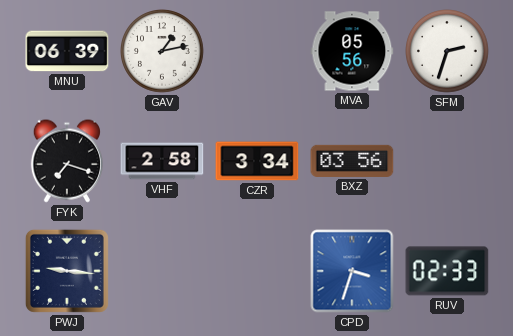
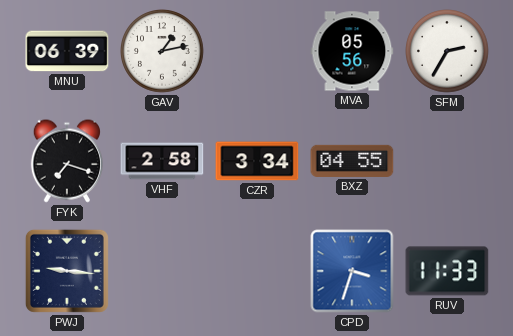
SFM: 2:33 -> 2:35
BXZ: 03:56 -> 04:55
RUV: 02:33 -> 11:33
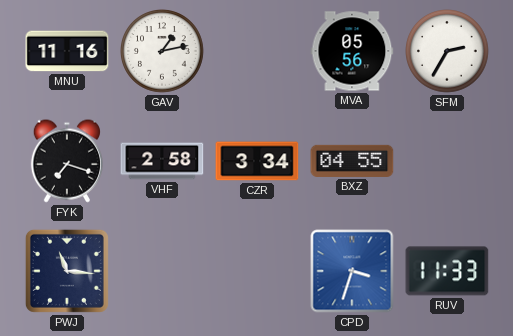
MNU: 06:39 -> 11:16
PWJ: 9:16 -> 11:16
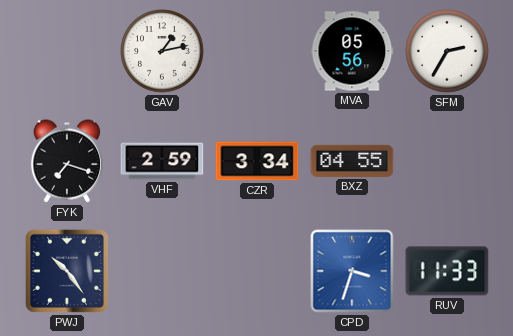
MNU: 11:16 -> none
VHF: 2:58 -> 2:59
PWJ: 11:16 -> 10:24
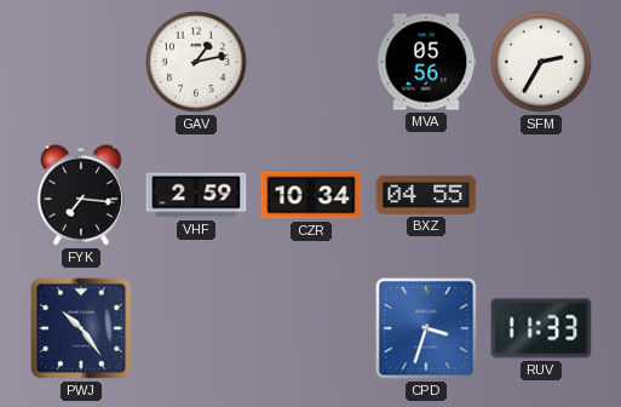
FYK: 7:18 -> 7:16
CZR: 3:34 -> 10:34
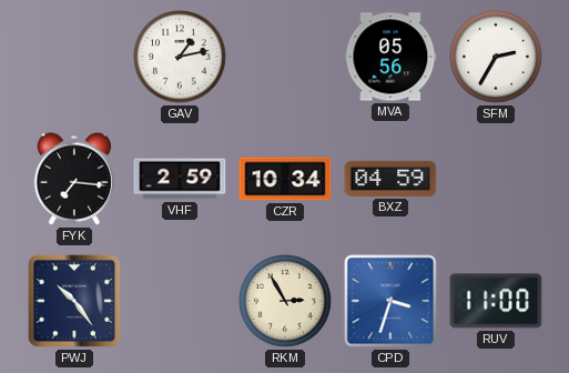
BXZ: 04:55 -> 04:59
RKM: none -> 2:55
RUV: 11:33 -> 11:00
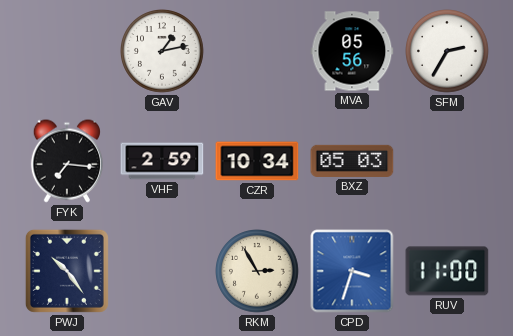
BXZ: 04:59 -> 05:03
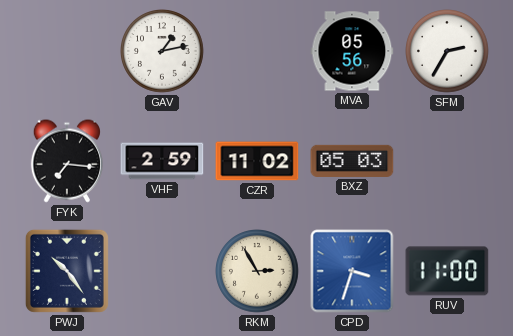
CZR: 10:34 -> 11:02
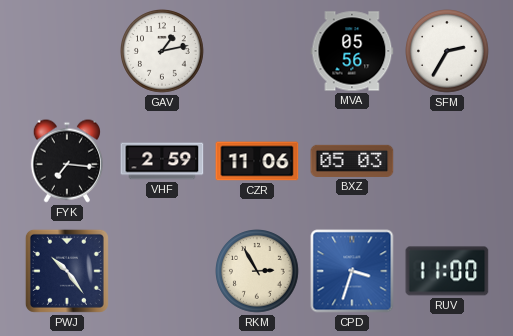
CZR: 11:02 -> 11:06
